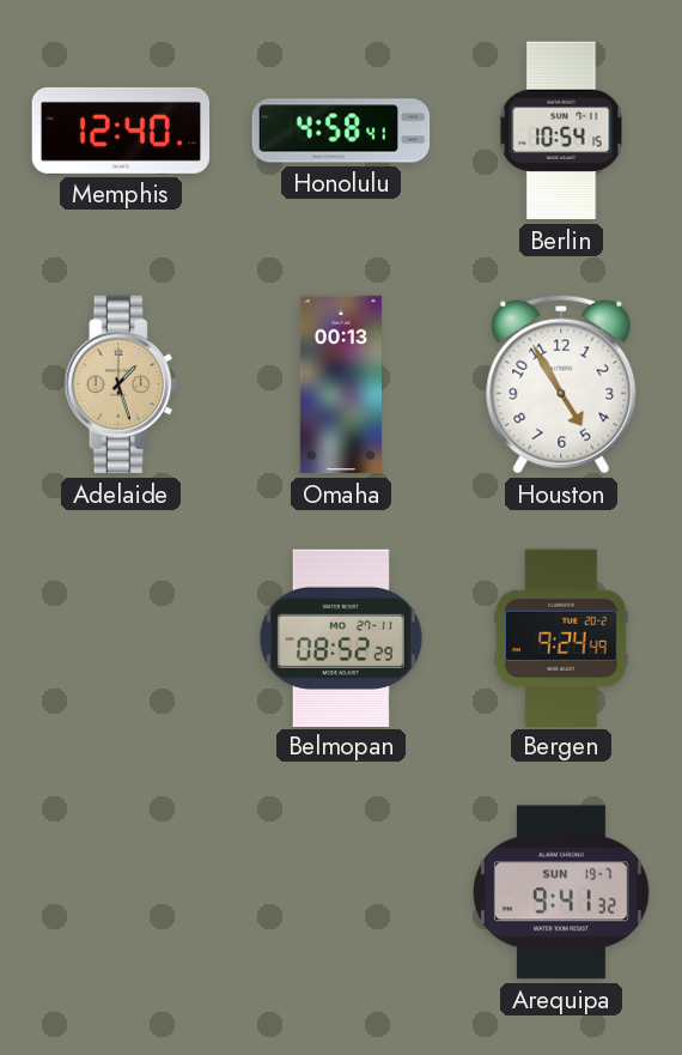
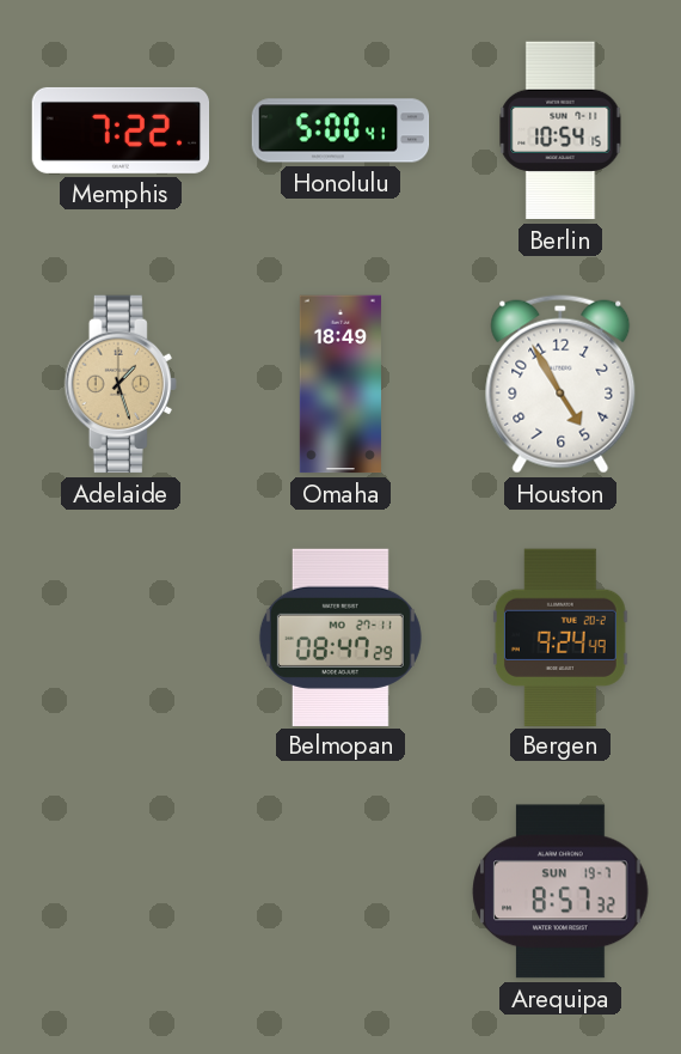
Memphis: 12:40 -> 7:22
Honolulu: 4:58 -> 5:00
Omaha: 00:13 -> 18:49
Belmopan: 08:52 -> 08:47
Arequipa: 9:41 -> 8:57
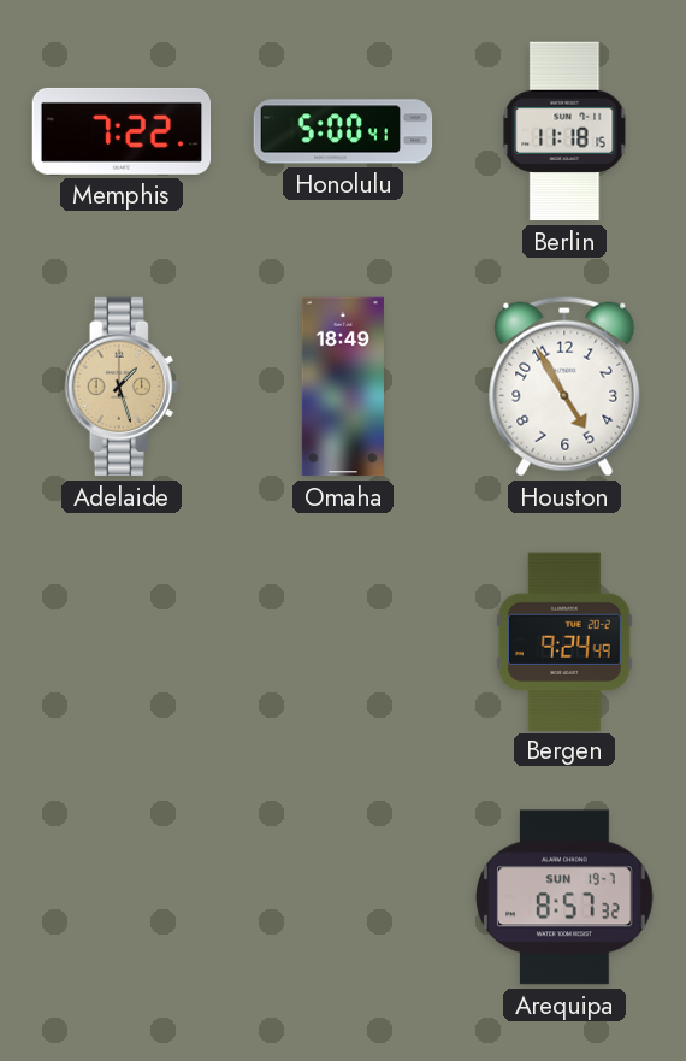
Berlin: 10:54 -> 11:18
Belmopan: 08:47 -> none
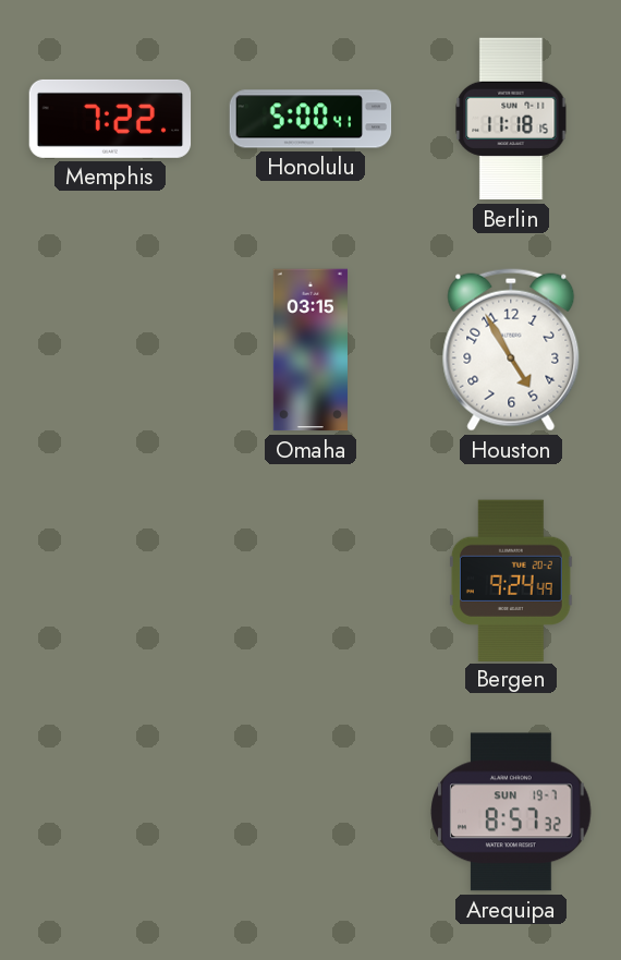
Adelaide: 1:27 -> none
Omaha: 18:49 -> 03:15
